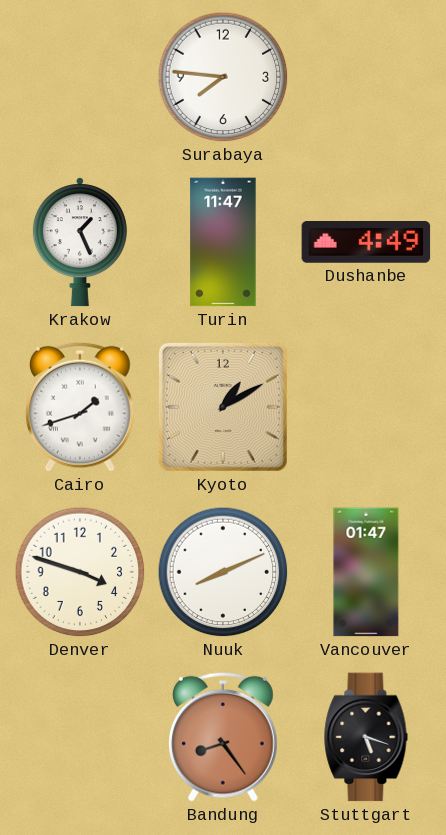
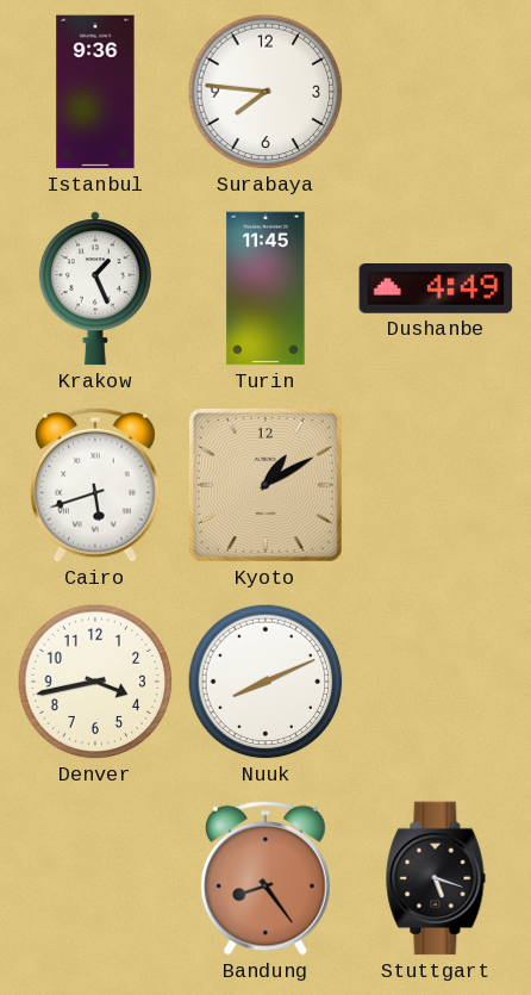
Istanbul: none -> 9:36
Turin: 11:47 -> 11:45
Cairo: 1:42 -> 5:42
Denver: 3:48 -> 3:43
Vancouver: 01:47 -> none
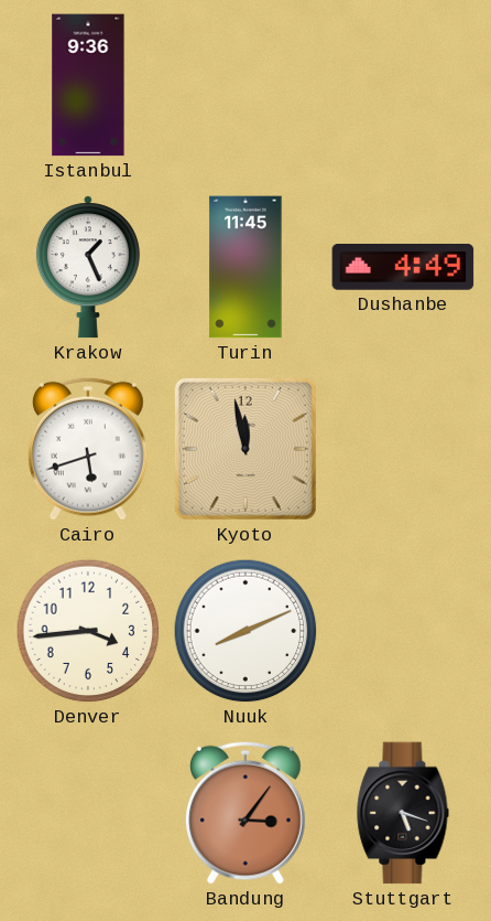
Surabaya: 7:46 -> none
Kyoto: 1:10 -> 11:58
Denver: 3:43 -> 3:44
Bandung: 8:24 -> 3:06
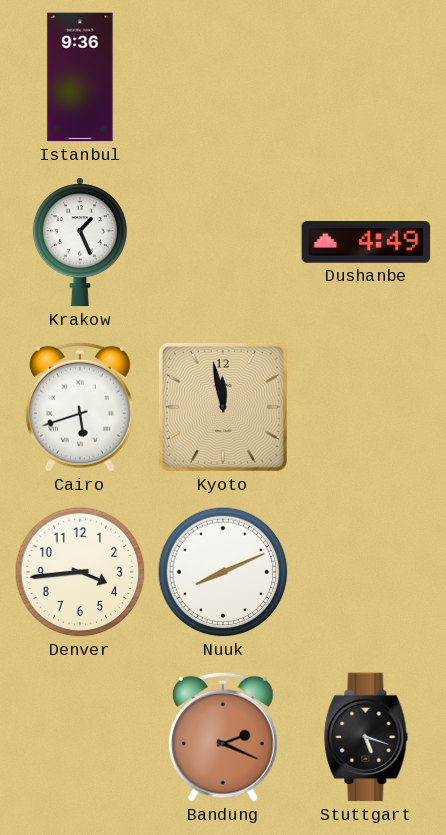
Turin: 11:45 -> none
Bandung: 3:06 -> 2:19
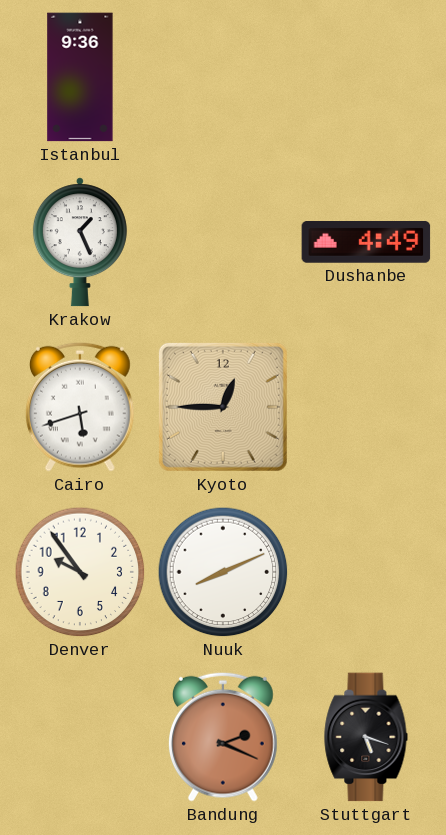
Kyoto: 11:58 -> 12:45
Denver: 3:44 -> 9:54
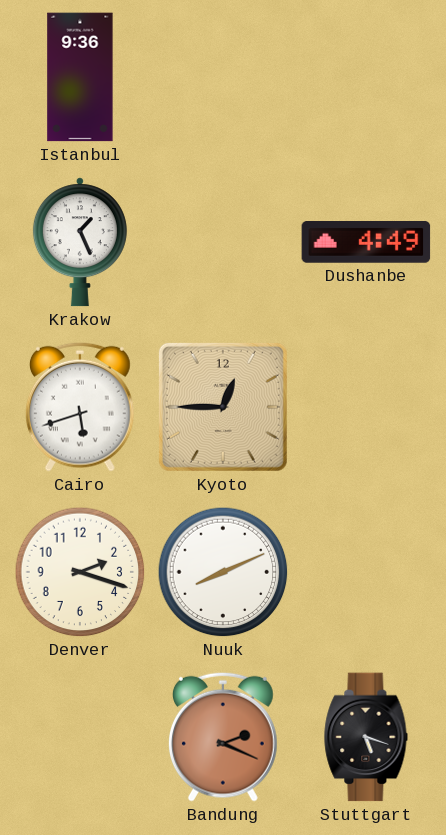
Denver: 9:54 -> 2:18
